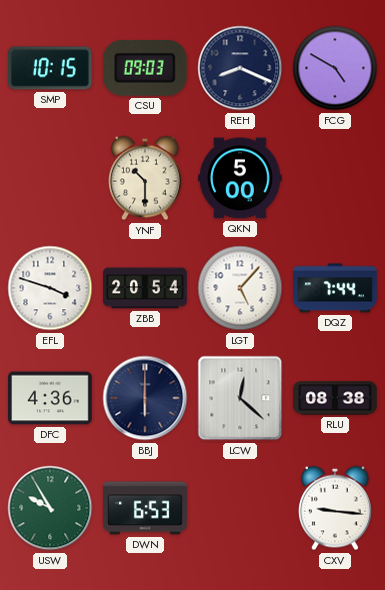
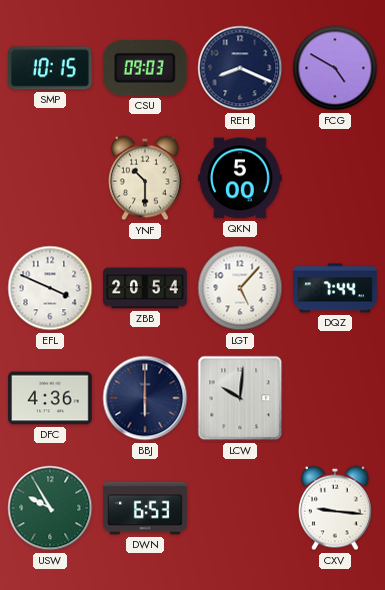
EFL: 3:48 -> 3:49
LCW: 12:22 -> 10:01
RLU: 08:38 -> none
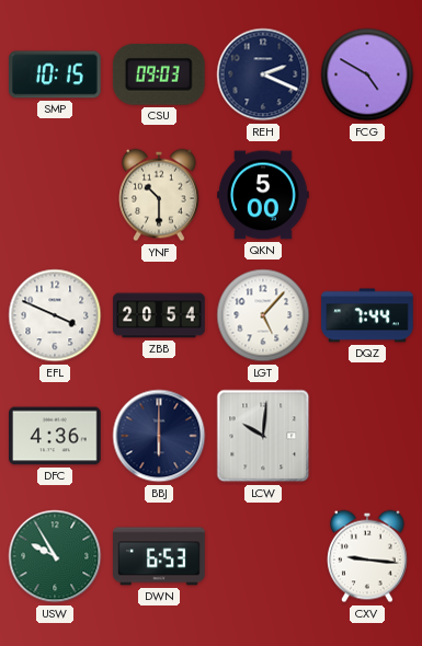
REH: 8:19 -> 2:19
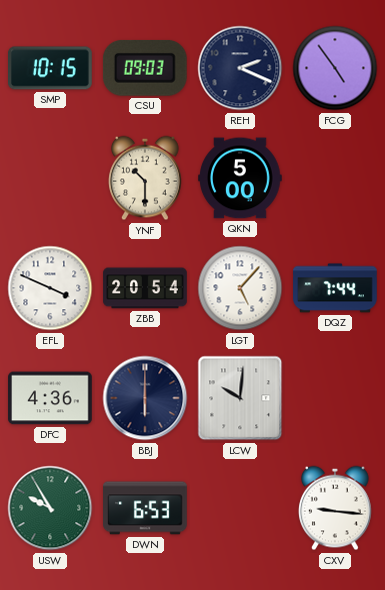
FCG: 4:50 -> 4:54
